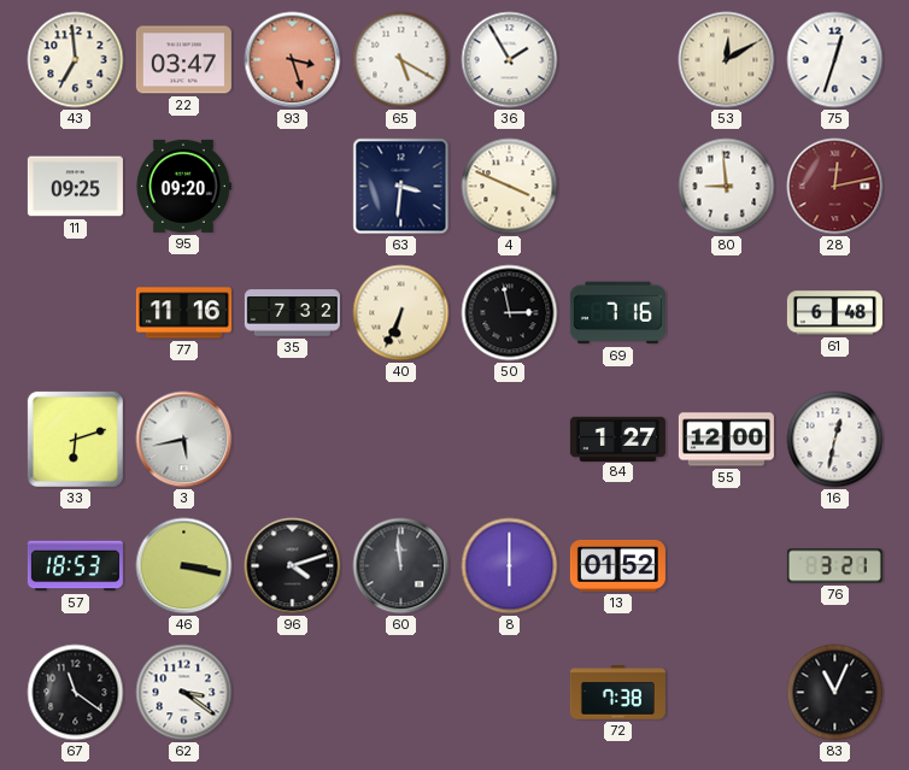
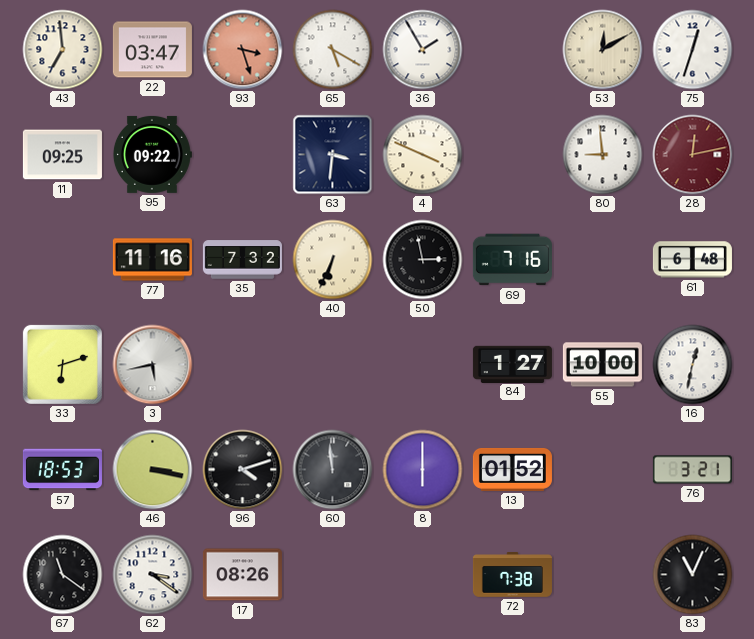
95: 09:20 -> 09:22
55: 12:00 -> 10:00
17: none -> 08:26
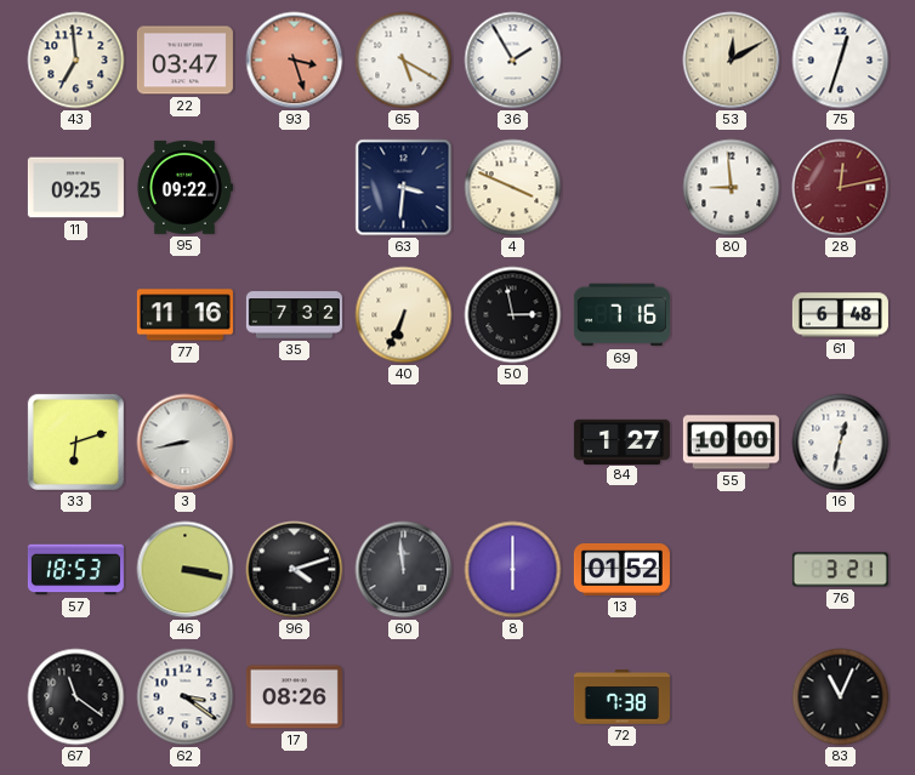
3: 5:43 -> 8:43
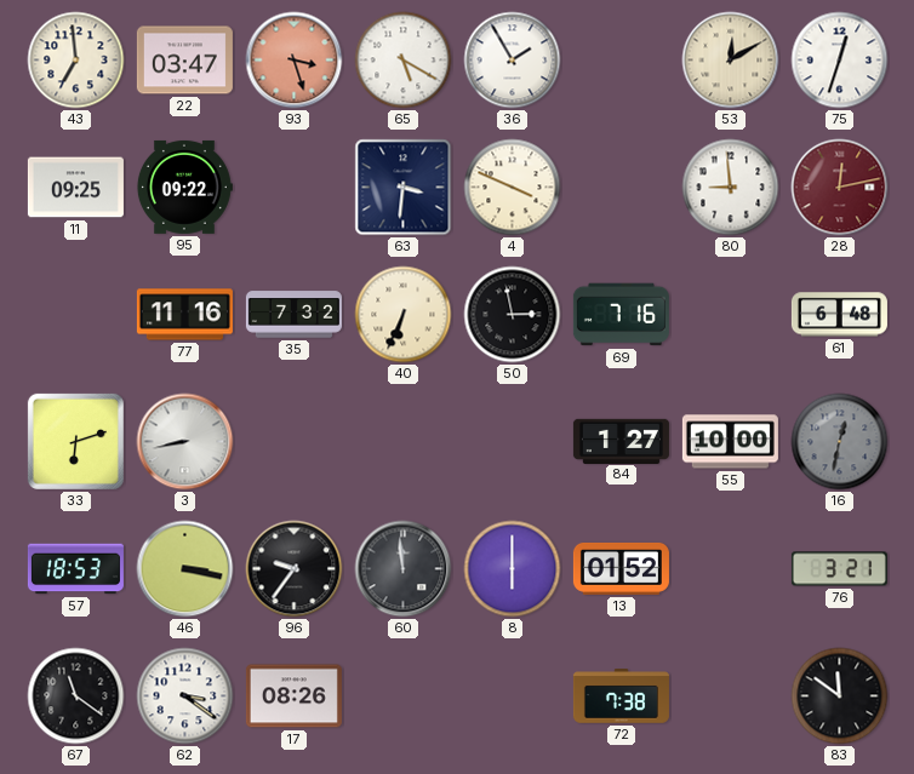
16 dial: white -> grey
96: 4:12 -> 9:36
83: 11:04 -> 11:51
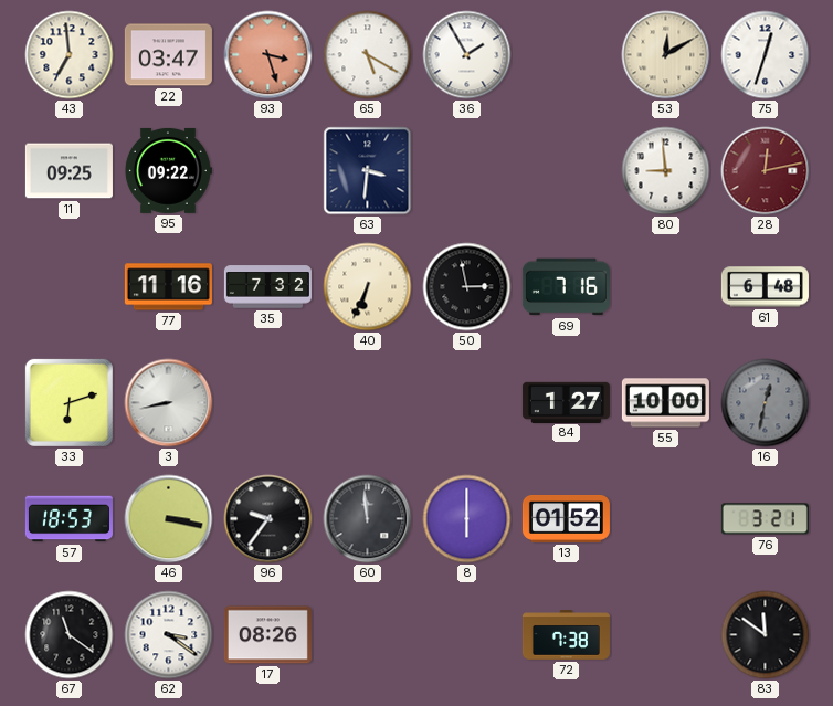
4: 3:49 -> none
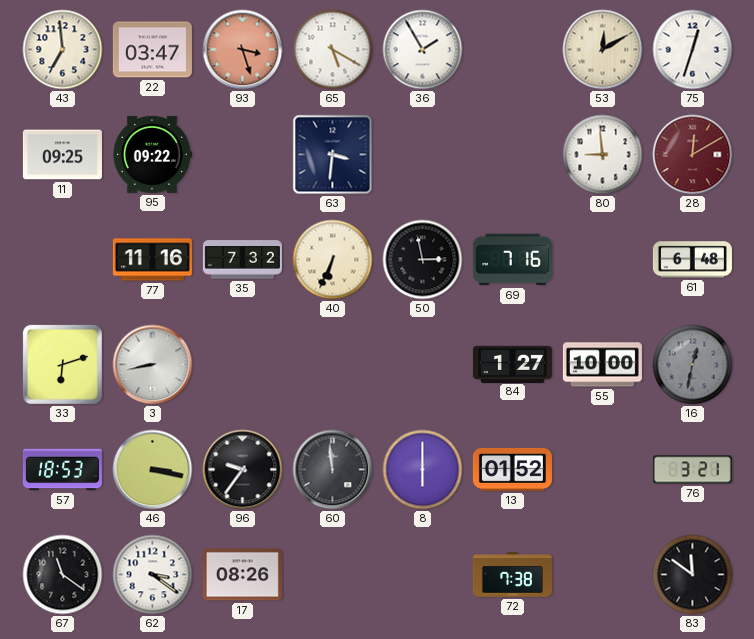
28: 12:13 -> 12:10
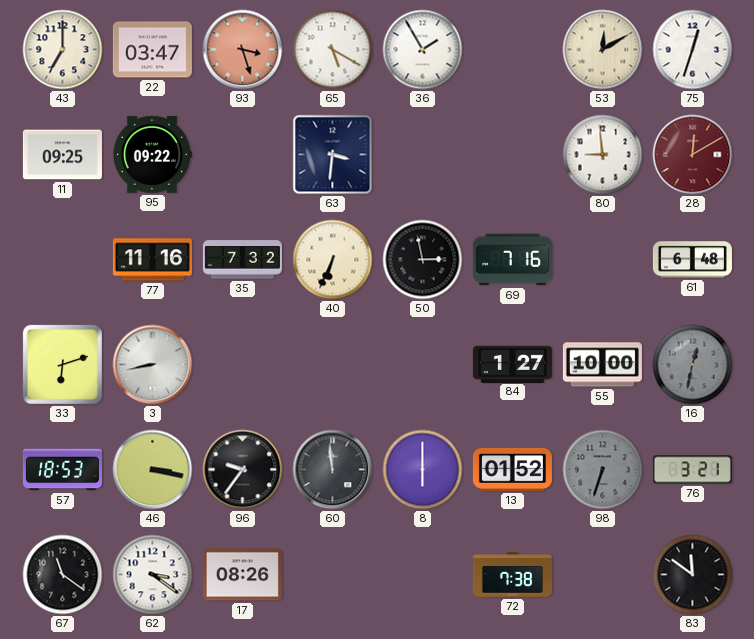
43: 6:59 -> 7:00
98: none -> 6:33
